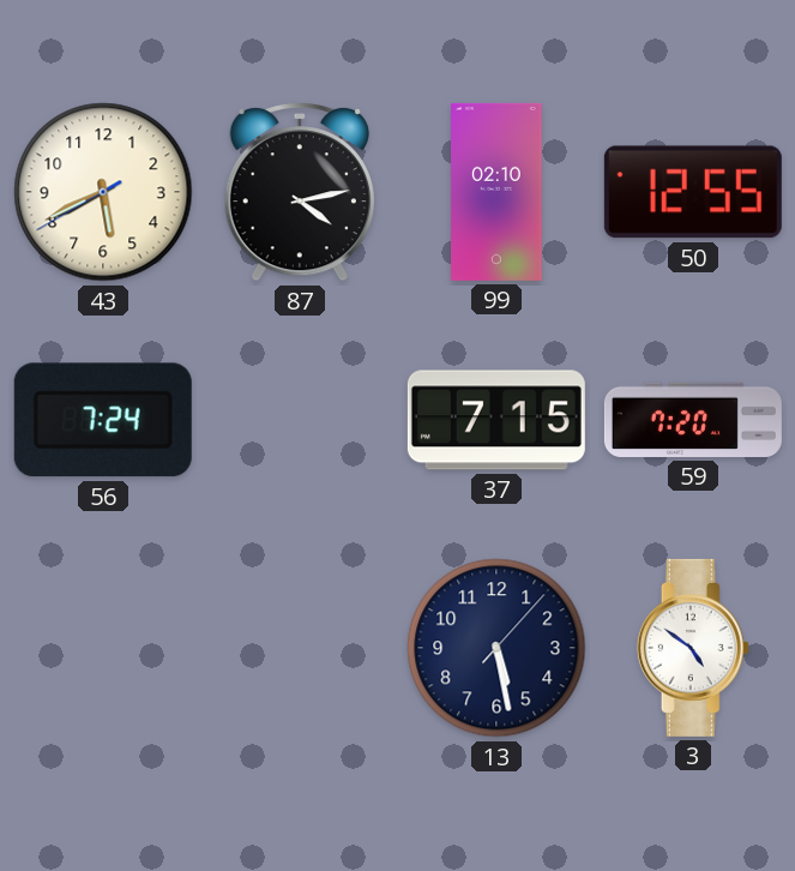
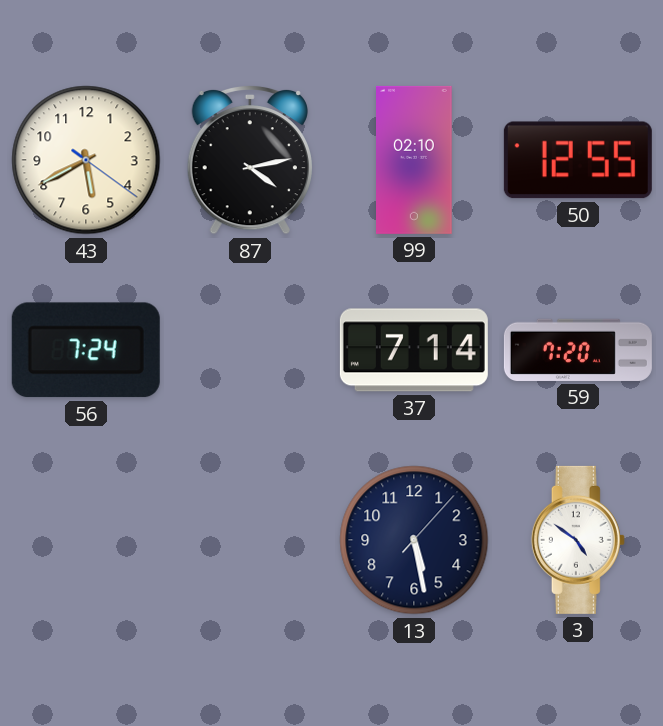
43: 5:40:40 -> 5:40:21
37: 7:15 -> 7:14
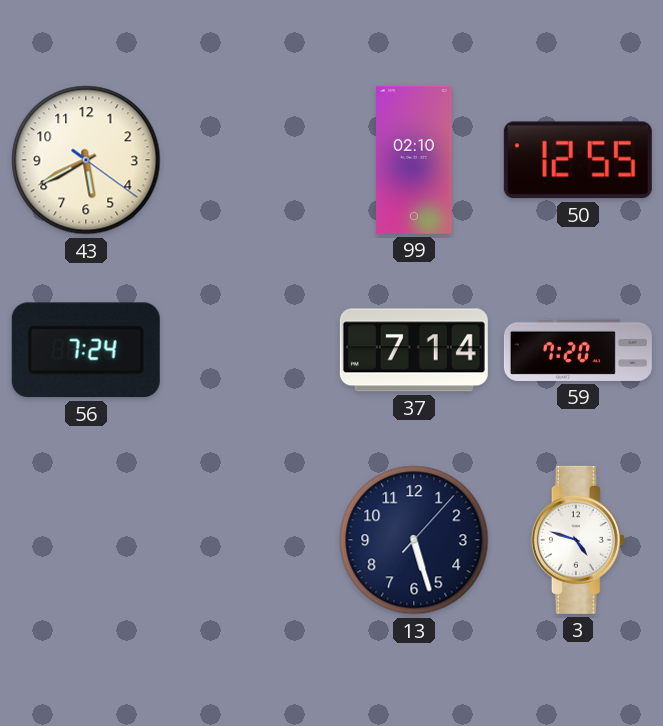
87: 4:13 -> none
13: 5:28 -> 5:27
3: 4:51 -> 4:48
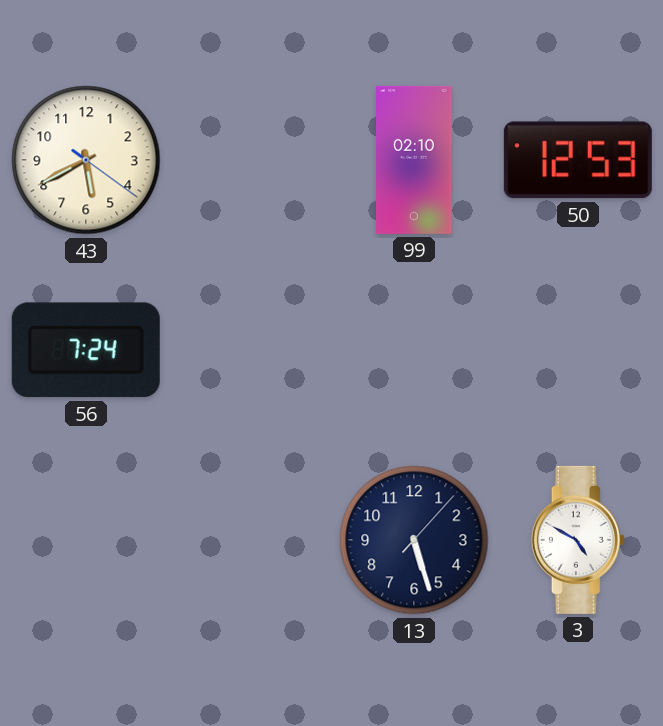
50: 12:55 -> 12:53
37: 7:14 -> none
59: 7:20 -> none
3: 4:48 -> 4:50
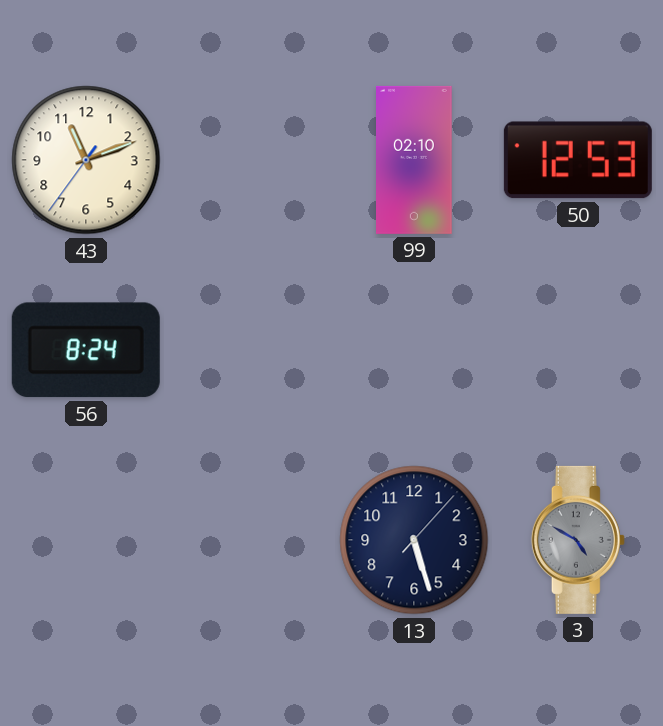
43: 5:40 -> 11:11
56: 7:24 -> 8:24
3 dial: white -> grey
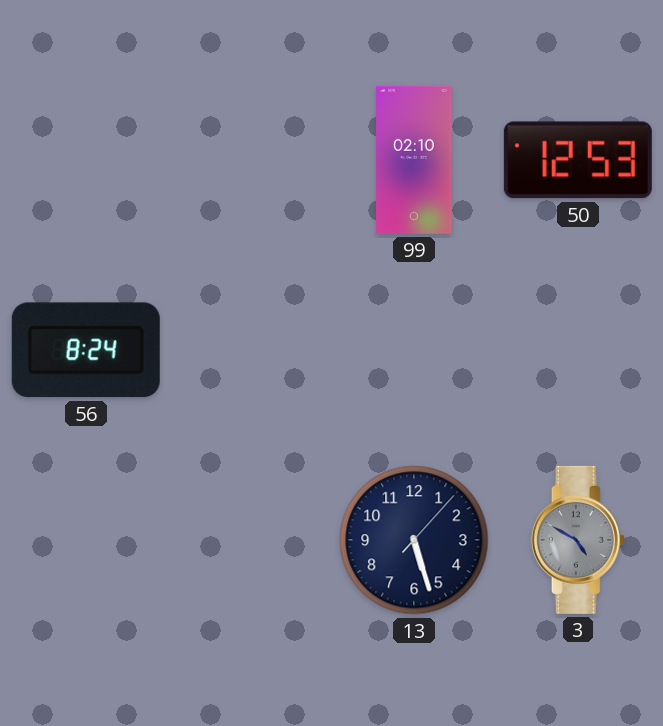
43: 11:11 -> none
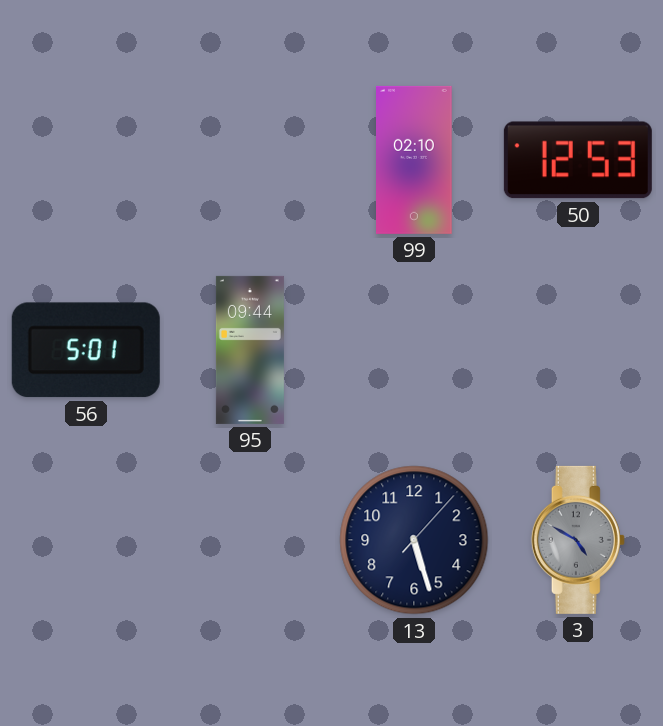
56: 8:24 -> 5:01
95: none -> 09:44
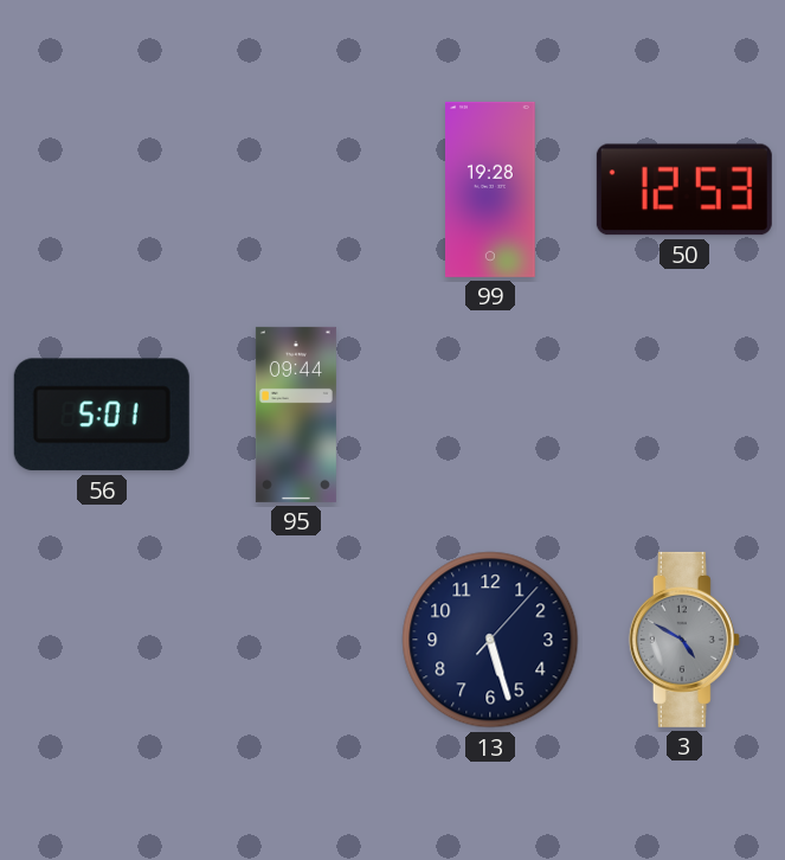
99: 02:10 -> 19:28
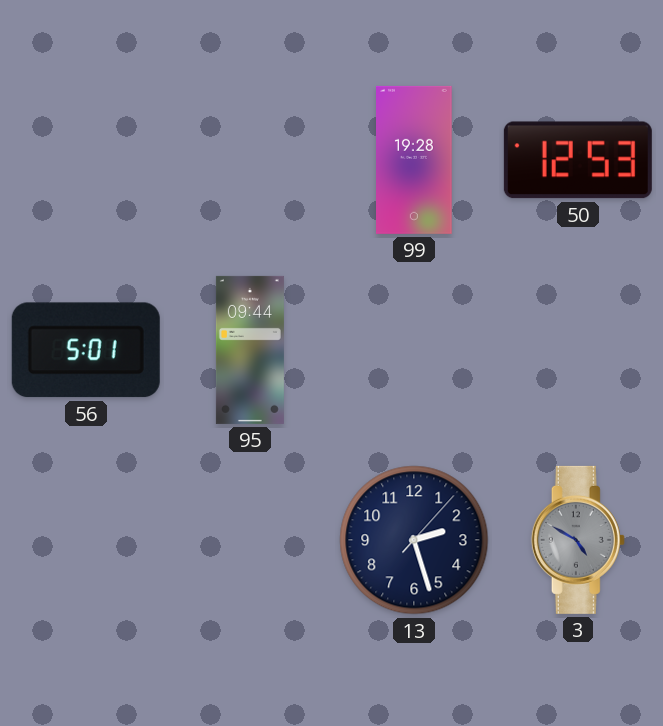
13: 5:27 -> 2:27
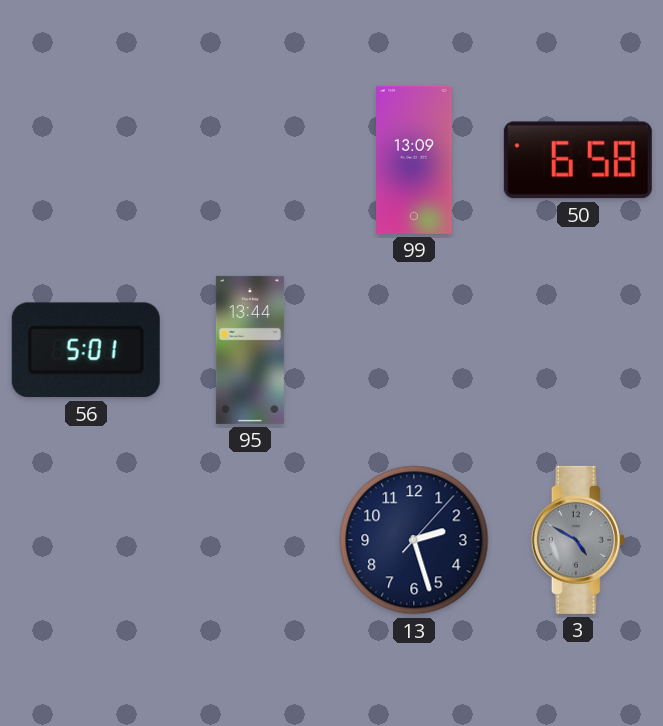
99: 19:28 -> 13:09
50: 12:53 -> 6:58
95: 09:44 -> 13:44
